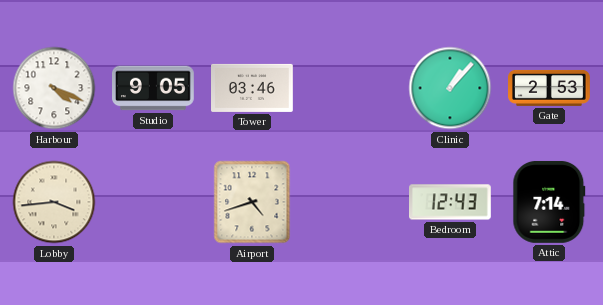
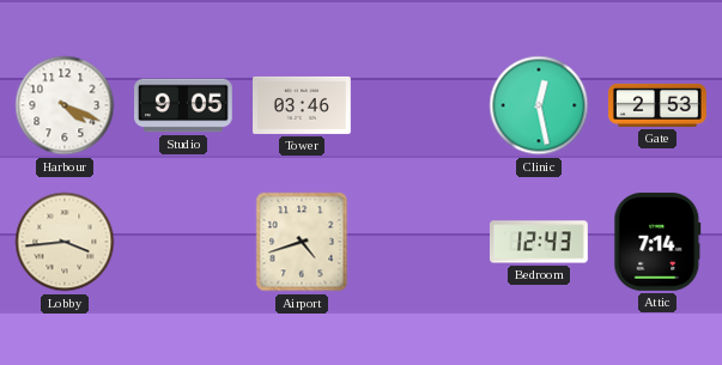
Clinic: 1:07 -> 12:28
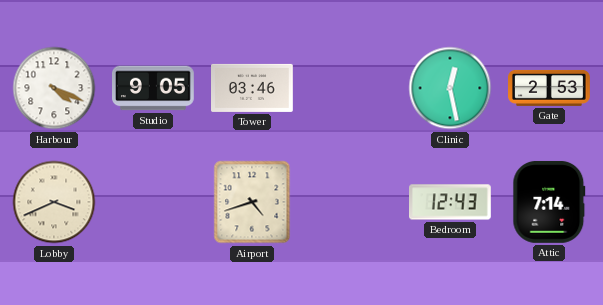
Lobby: 3:44 -> 3:41
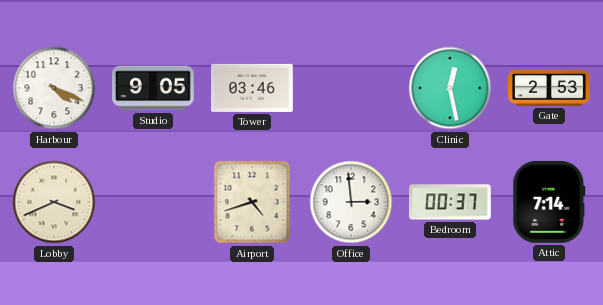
Office: none -> 2:59
Bedroom: 12:43 -> 00:37
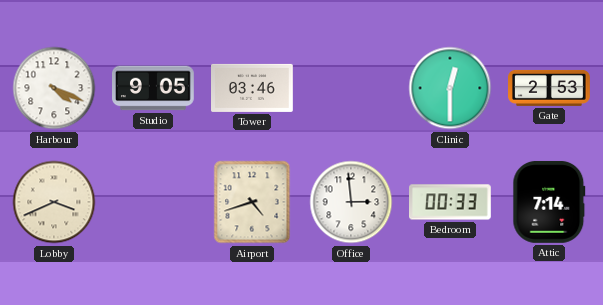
Clinic: 12:28 -> 12:30
Bedroom: 00:37 -> 00:33
